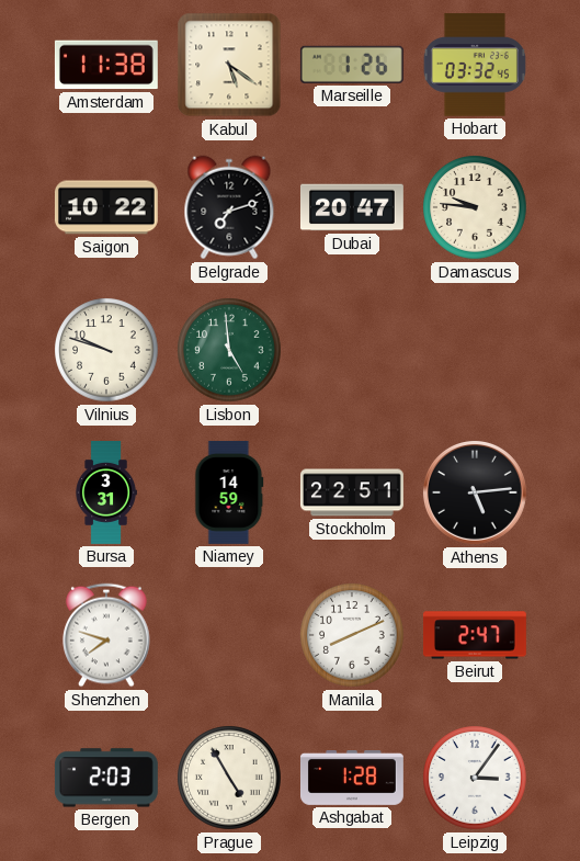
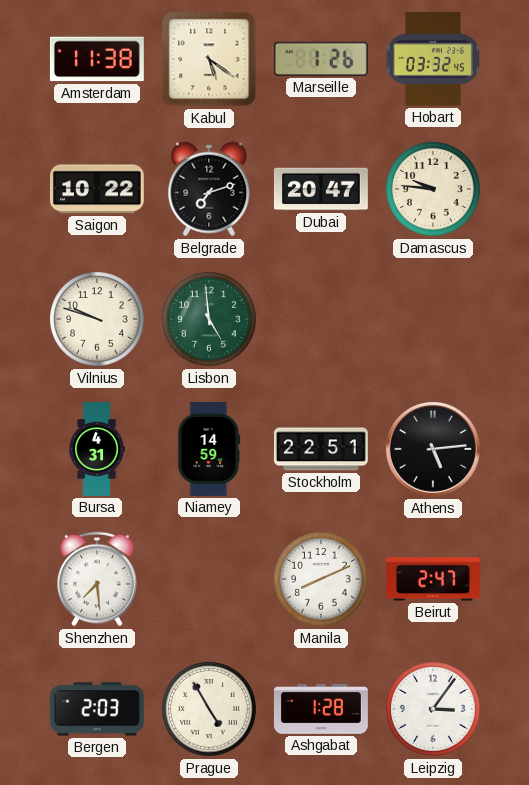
Bursa: 3:31 -> 4:31
Shenzhen: 7:48 -> 7:29
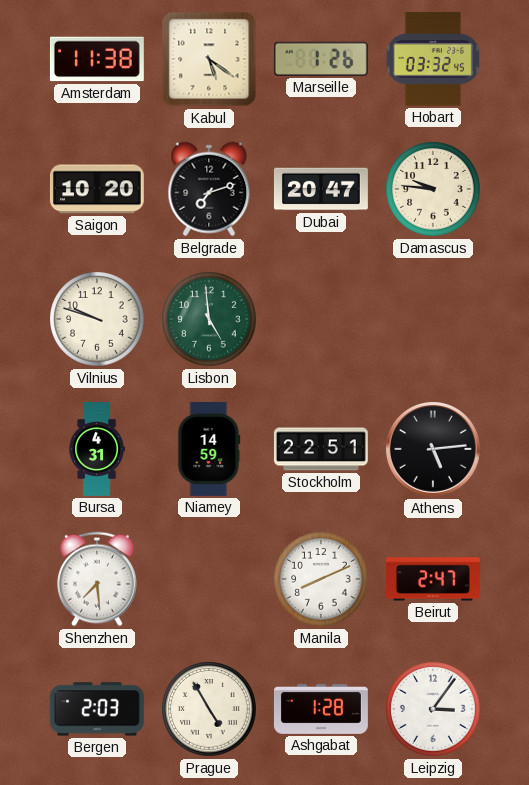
Saigon: 10:22 -> 10:20
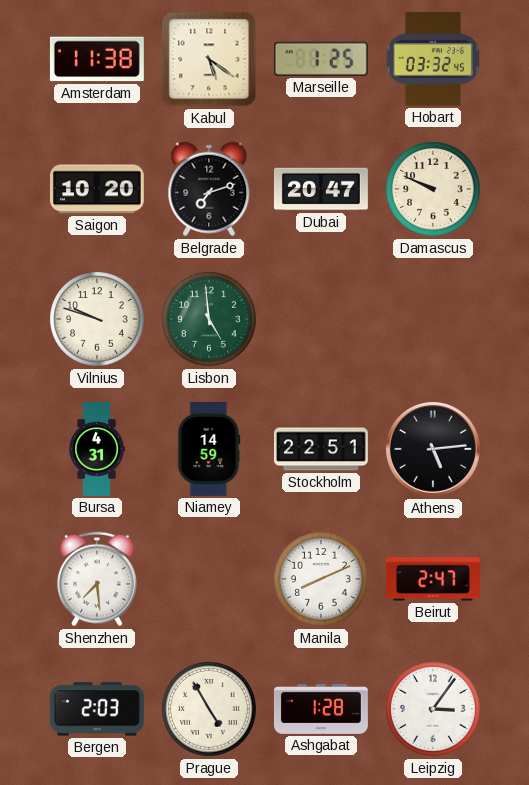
Marseille: 1:26 -> 1:25
Damascus: 9:46 -> 9:49
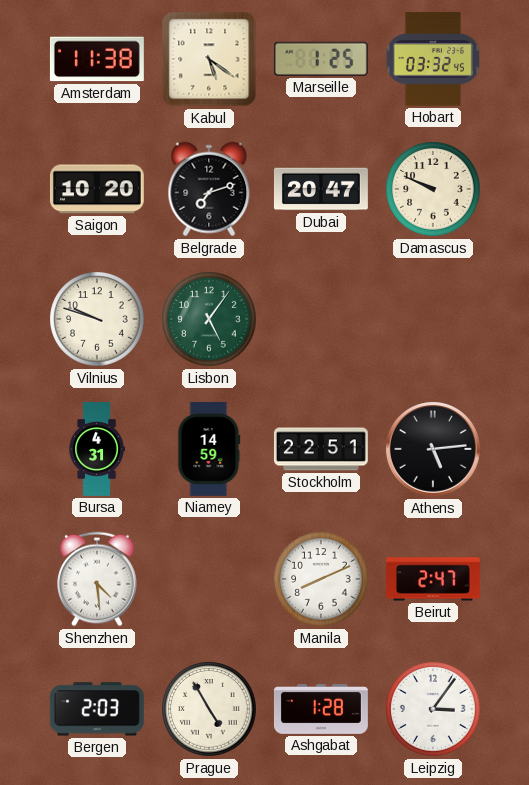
Lisbon: 4:59 -> 5:06
Shenzhen: 7:29 -> 4:29
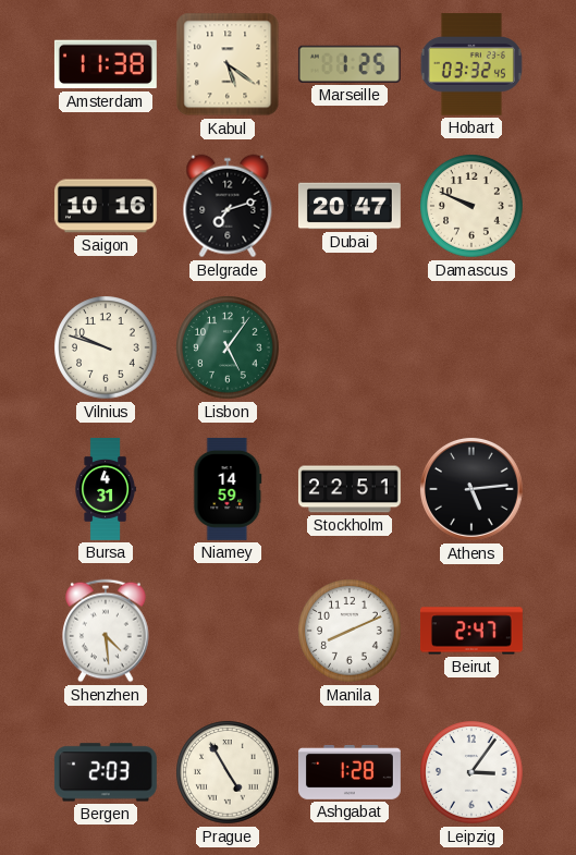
Saigon: 10:20 -> 10:16
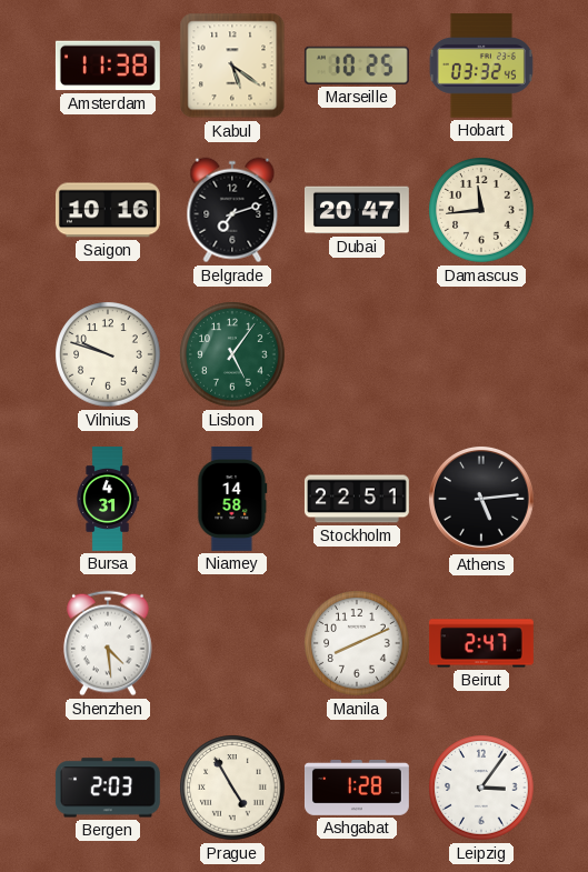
Marseille: 1:25 -> 10:25
Damascus: 9:49 -> 11:44
Niamey: 14:59 -> 14:58
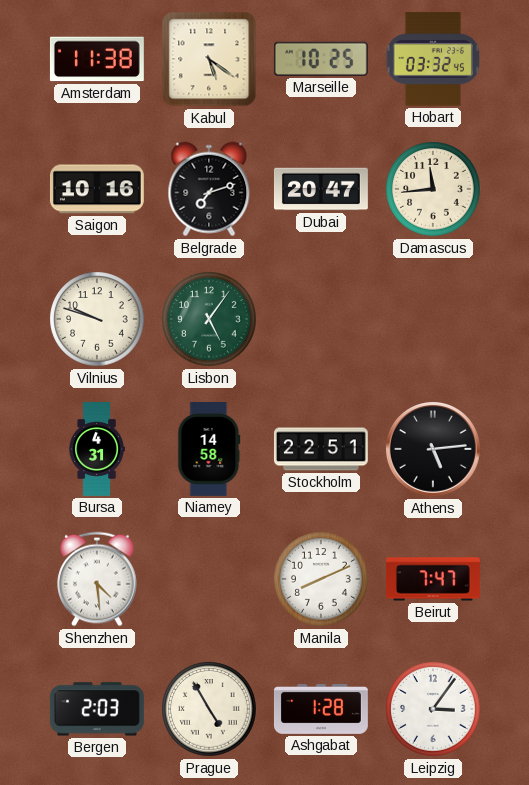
Beirut: 2:47 -> 7:47
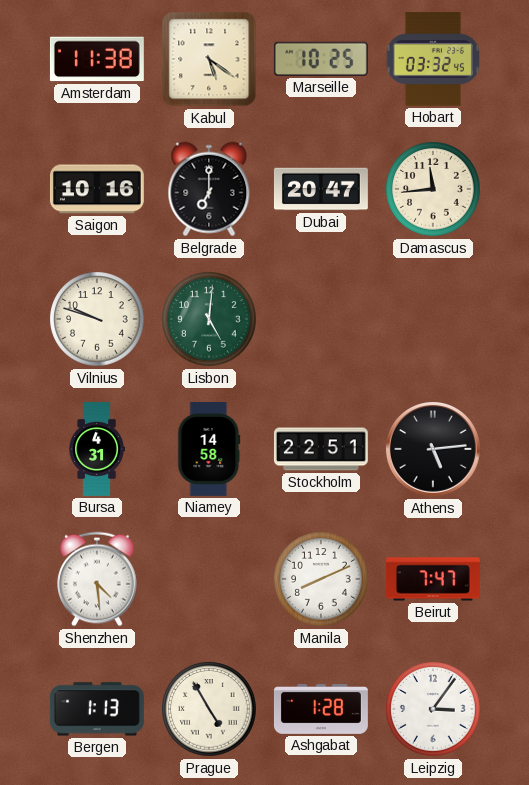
Belgrade: 7:12 -> 7:00
Lisbon: 5:06 -> 5:01
Bergen: 2:03 -> 1:13
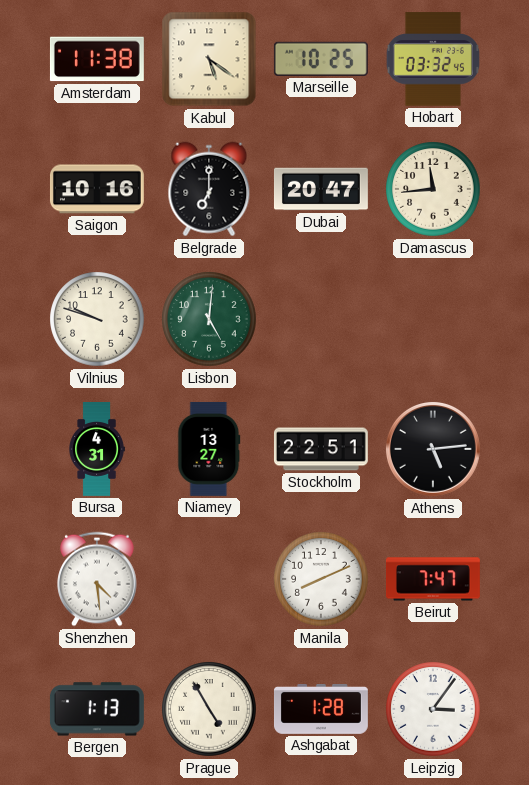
Niamey: 14:58 -> 13:27
